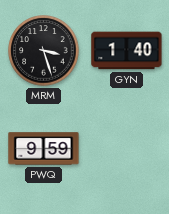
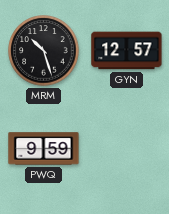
MRM: 3:27 -> 10:27
GYN: 1:40 -> 12:57
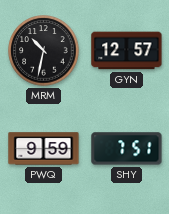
MRM: 10:27 -> 10:32
SHY: none -> 7:51
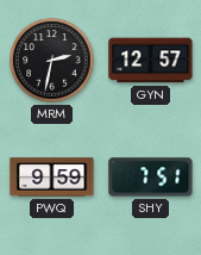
MRM: 10:32 -> 2:32
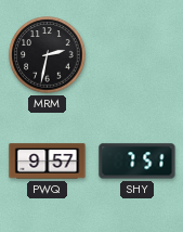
GYN: 12:57 -> none
PWQ: 9:59 -> 9:57
